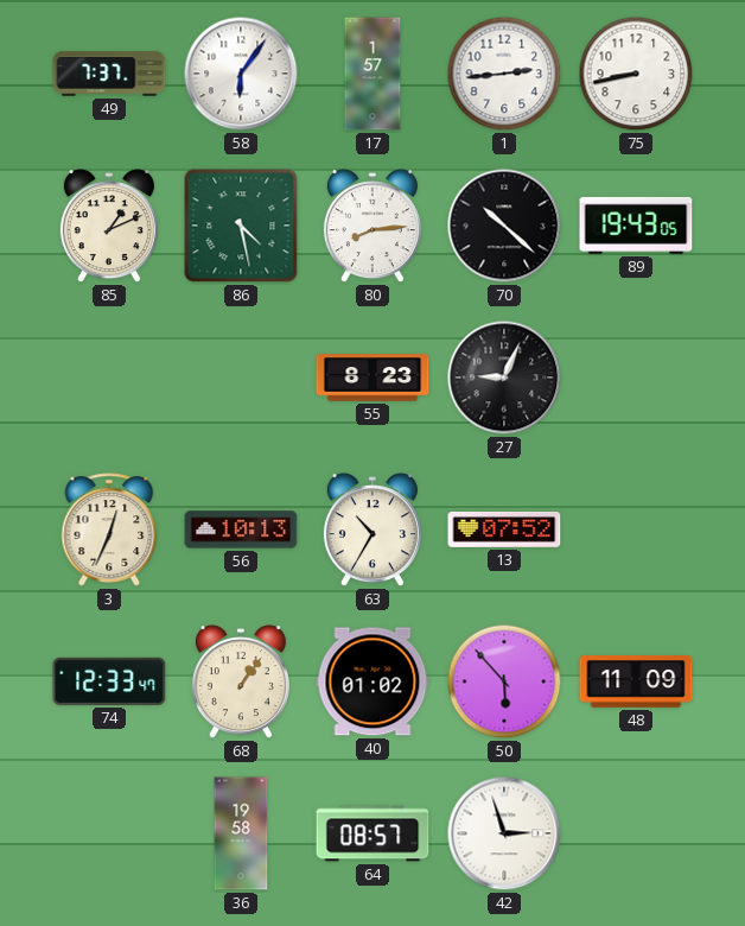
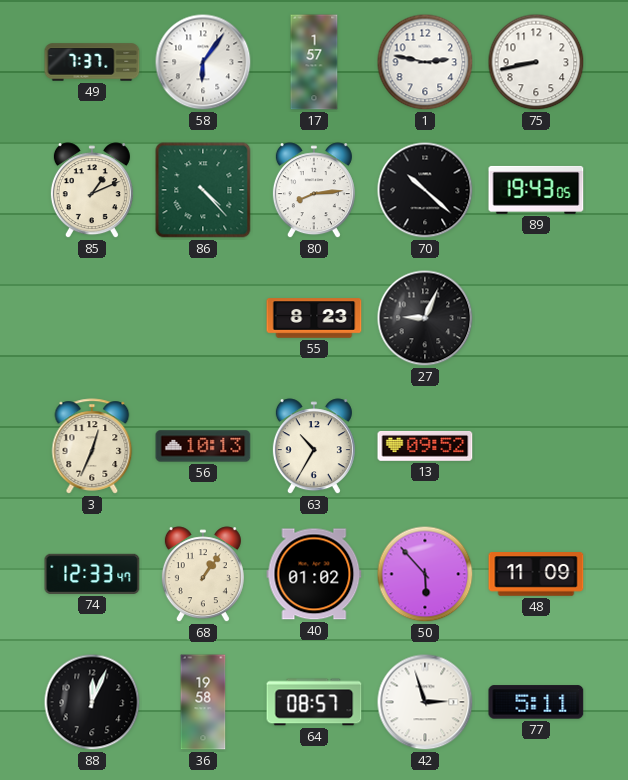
1: 2:44 -> 2:47
86: 4:28 -> 4:23
13: 07:52 -> 09:52
88: none -> 12:04
77: none -> 5:11
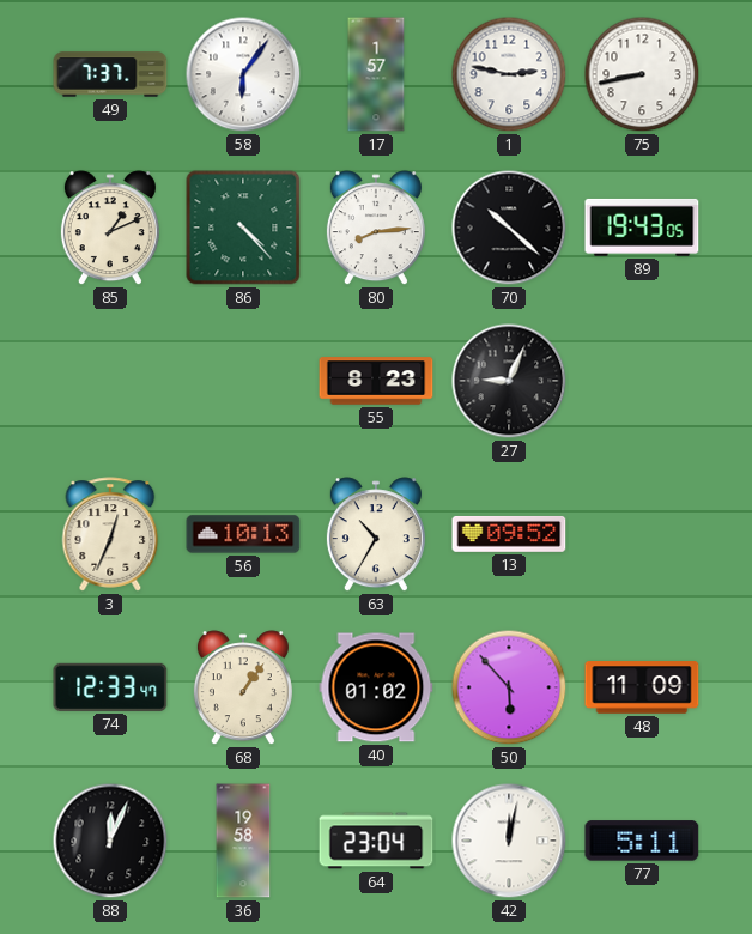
64: 08:57 -> 23:04
42: 2:57 -> 12:02
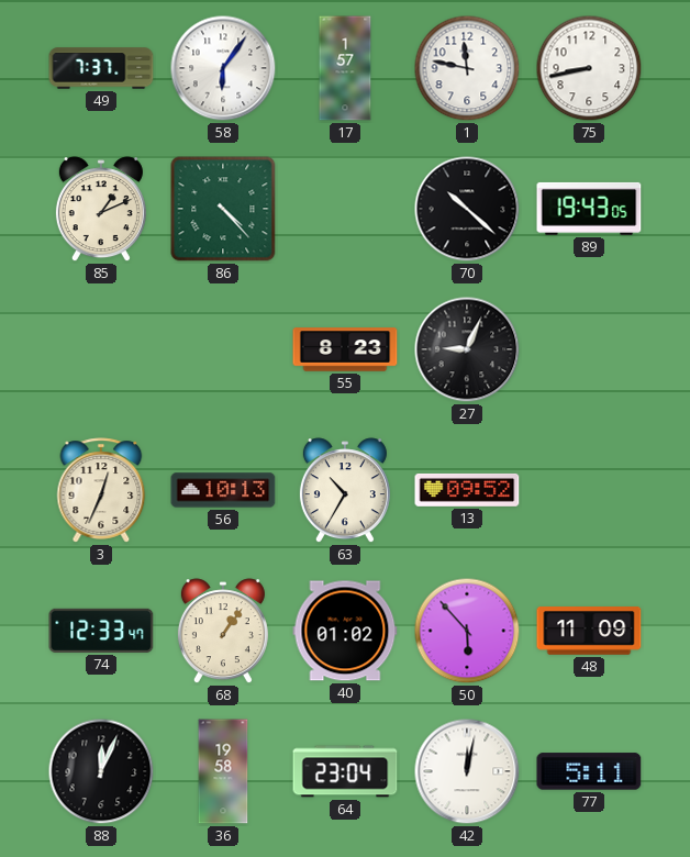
1: 2:47 -> 11:47
80: 8:14 -> none
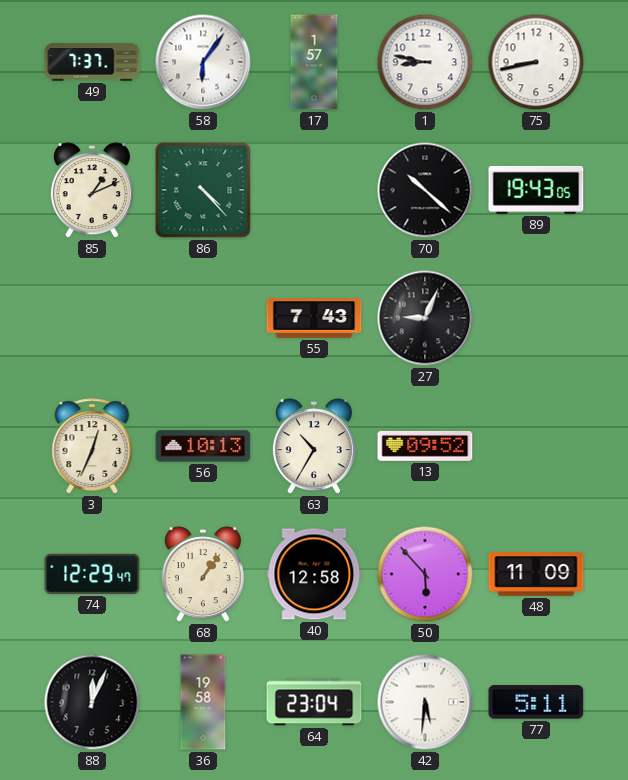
1: 11:47 -> 8:47
55: 8:23 -> 7:43
74: 12:33 -> 12:29
40: 01:02 -> 12:58
42: 12:02 -> 5:31
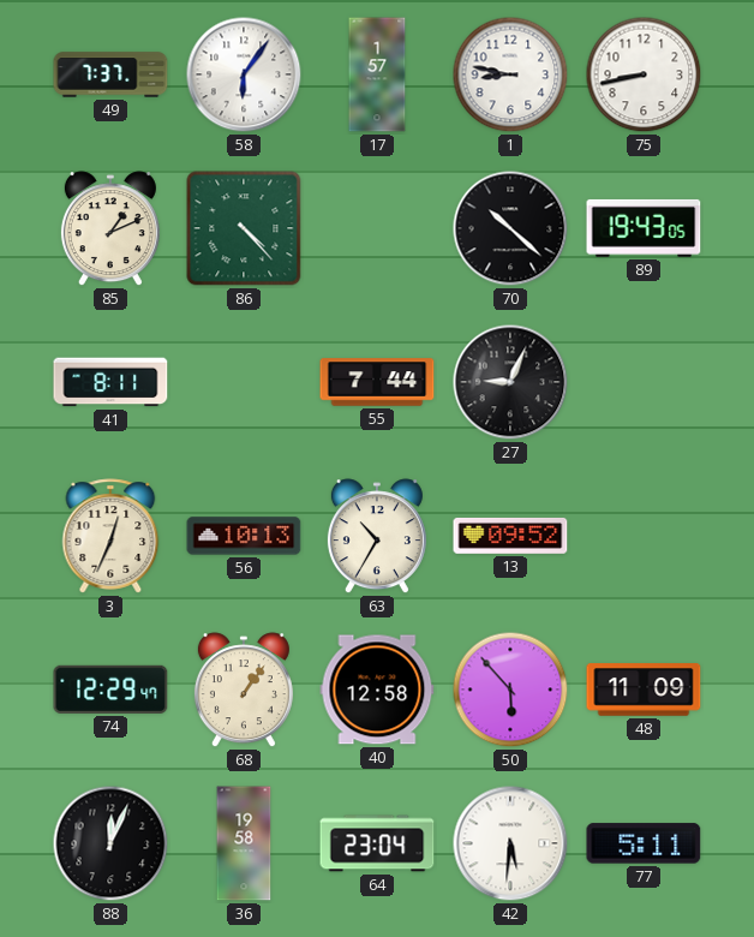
41: none -> 8:11
55: 7:43 -> 7:44
